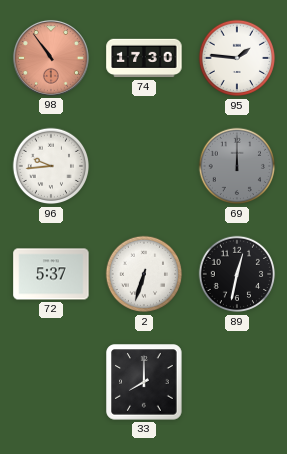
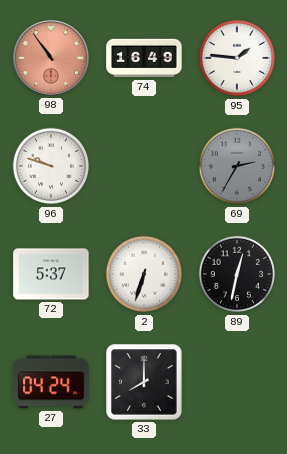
74: 17:30 -> 16:49
96: 9:44 -> 9:48
69: 12:00 -> 2:35
27: none -> 04:24
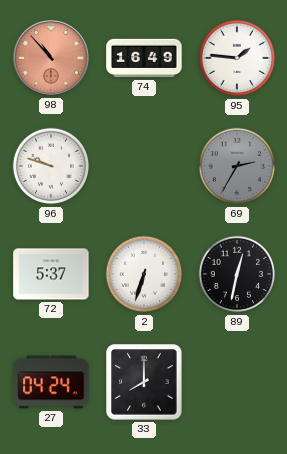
98: 10:54 -> 10:53
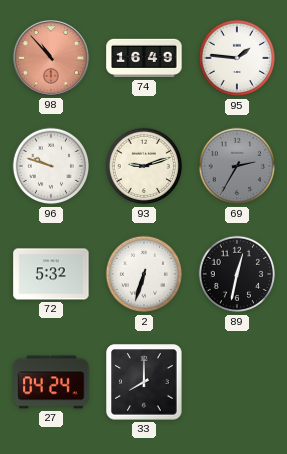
93: none -> 9:12
72: 5:37 -> 5:32
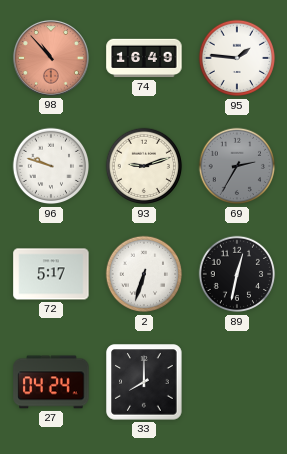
72: 5:32 -> 5:17
